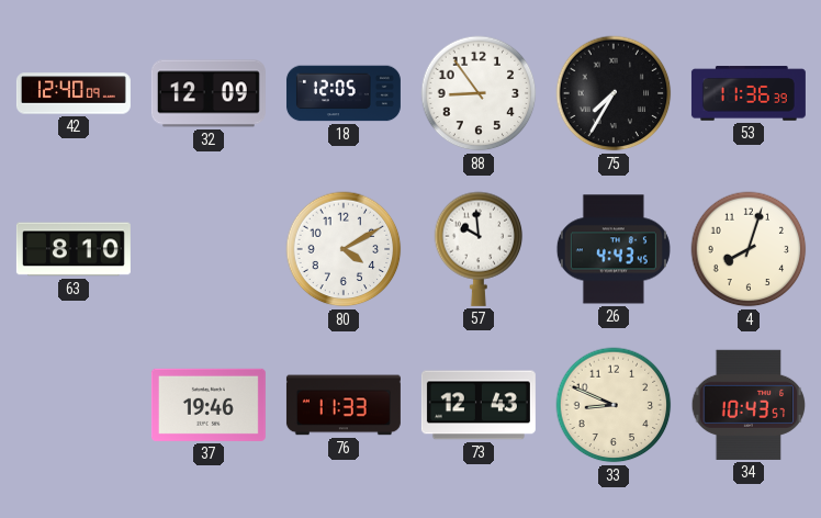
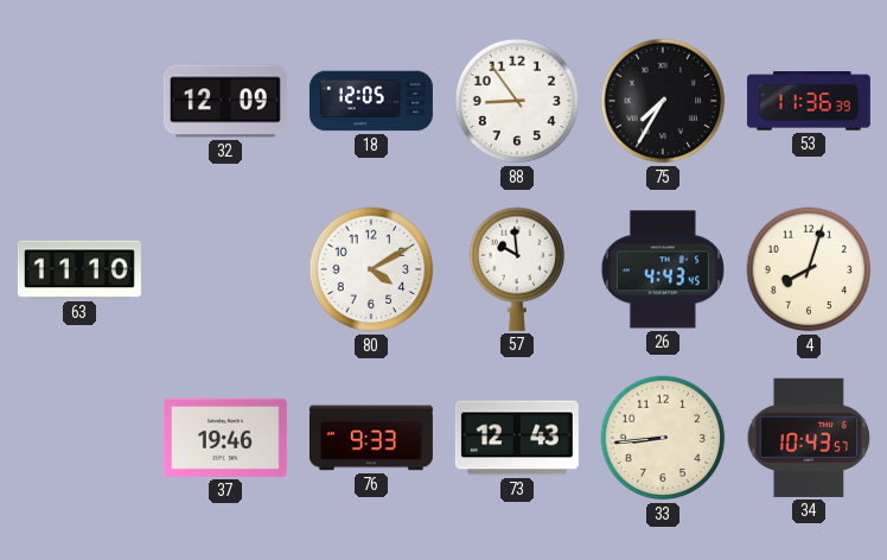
42: 12:40 -> none
63: 8:10 -> 11:10
76: 11:33 -> 9:33
33: 8:49 -> 8:44
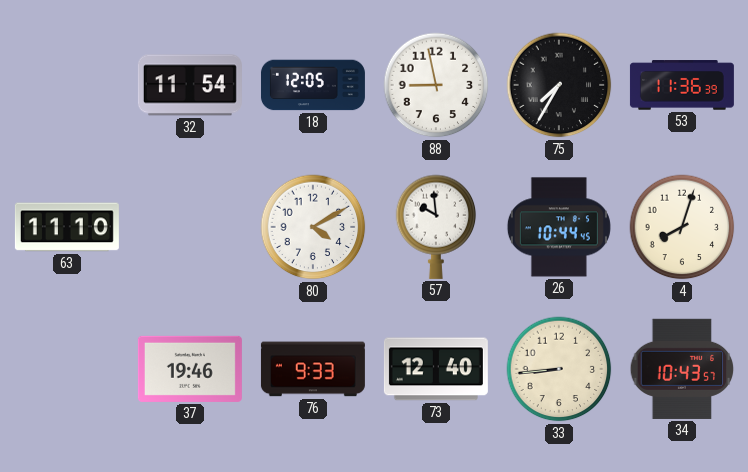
32: 12:09 -> 11:54
88: 8:54 -> 8:58
26: 4:43 -> 10:44
73: 12:43 -> 12:40
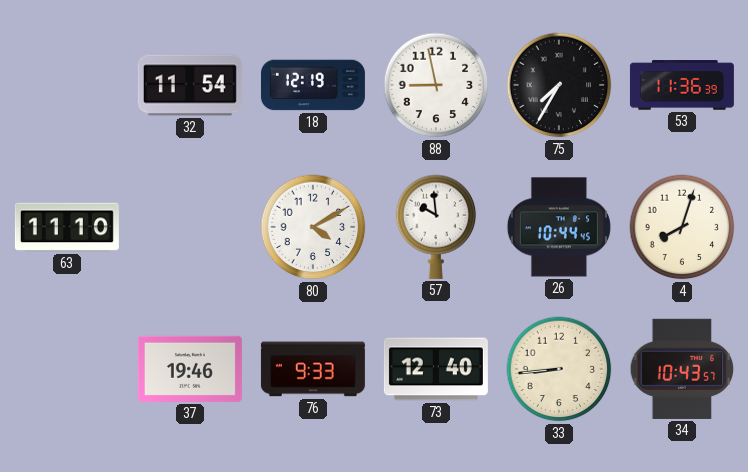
18: 12:05 -> 12:19
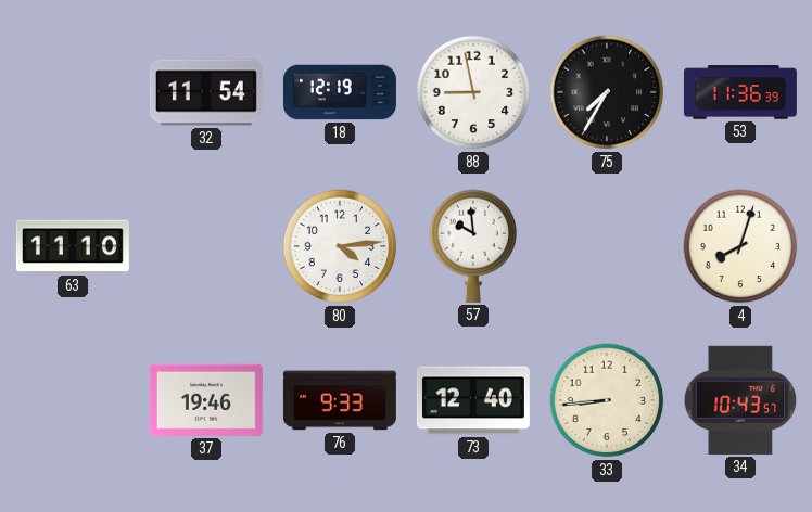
80: 4:10 -> 4:14
26: 10:44 -> none
